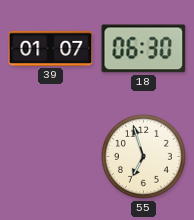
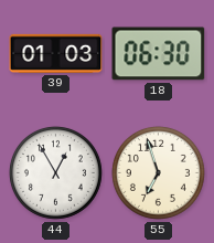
39: 01:07 -> 01:03
44: none -> 12:55
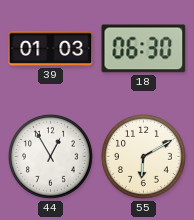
55: 6:57 -> 6:10
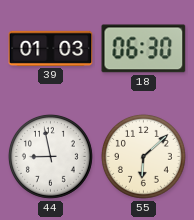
44: 12:55 -> 8:58
55: 6:10 -> 6:08
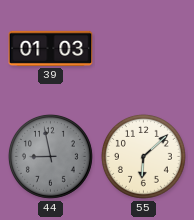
18: 06:30 -> none
44 dial: white -> grey
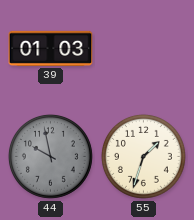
44: 8:58 -> 9:58
55: 6:08 -> 1:33
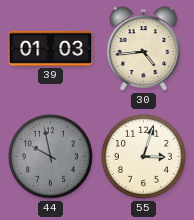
30: none -> 4:44
55: 1:33 -> 3:03
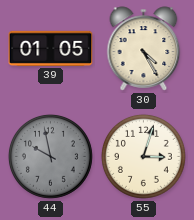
39: 01:03 -> 01:05
30: 4:44 -> 4:25
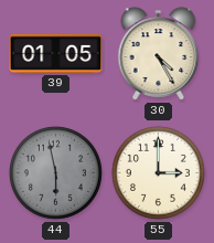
44: 9:58 -> 5:58
55: 3:03 -> 3:00
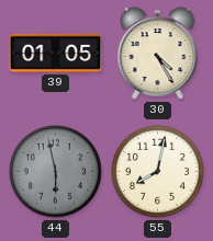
55: 3:00 -> 8:02
